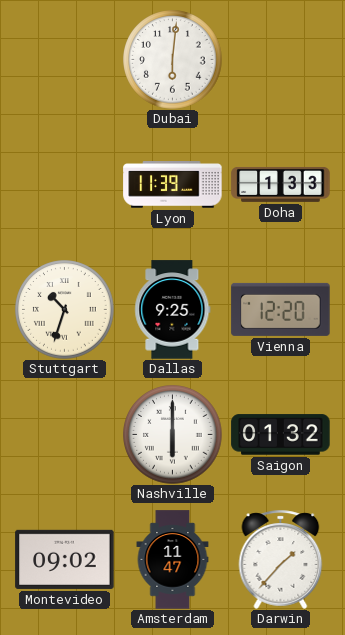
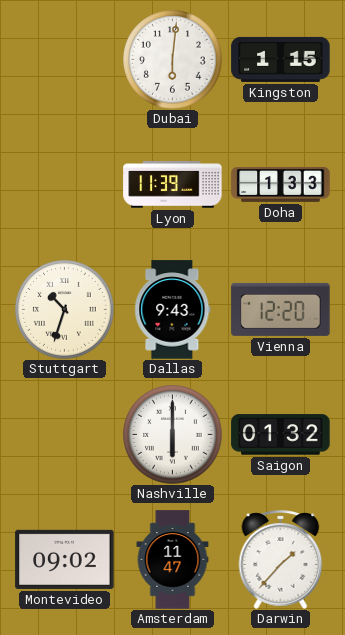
Kingston: none -> 1:15
Dallas: 9:25 -> 9:43
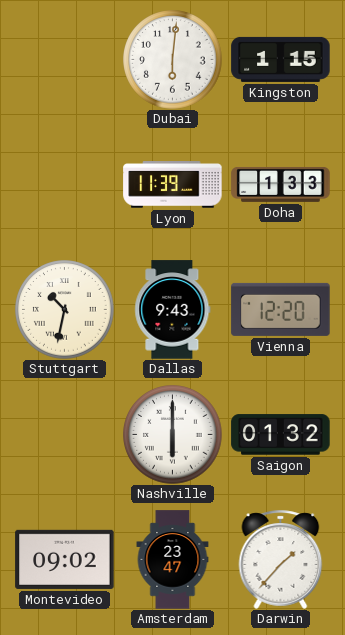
Stuttgart: 10:33 -> 10:32
Amsterdam: 11:47 -> 23:47
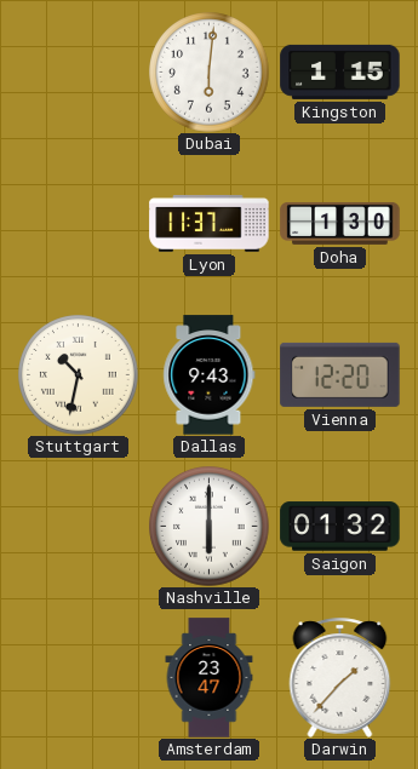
Lyon: 11:39 -> 11:37
Doha: 1:33 -> 1:30
Montevideo: 09:02 -> none
